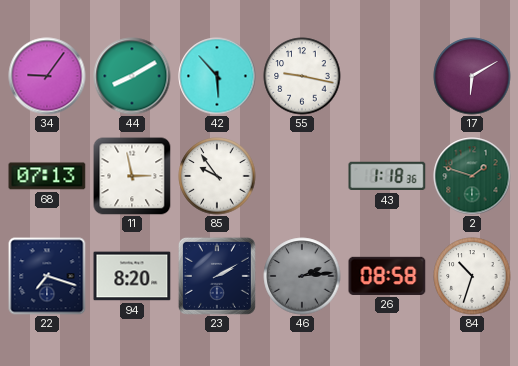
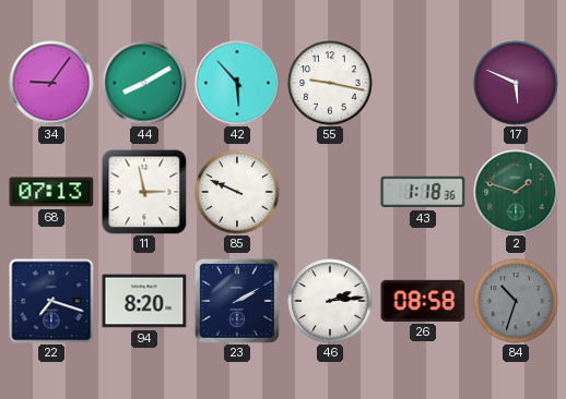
17: 6:10 -> 5:49
85: 9:54 -> 9:49
46 dial: grey -> white
84 dial: white -> grey
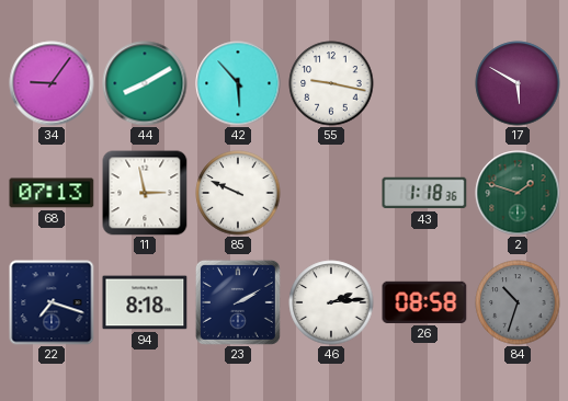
17: 5:49 -> 5:50
94: 8:20 -> 8:18
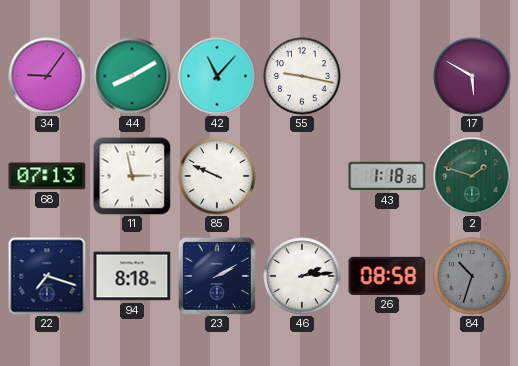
42: 5:53 -> 11:07
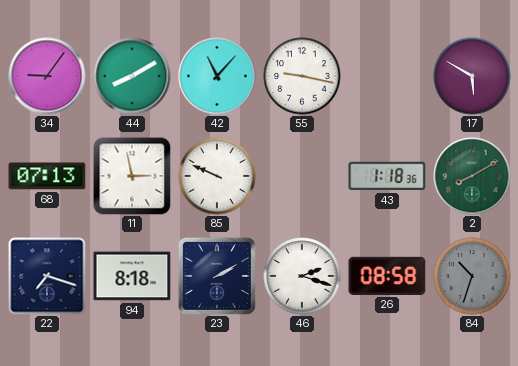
2: 1:48 -> 8:10
46: 2:14 -> 2:18
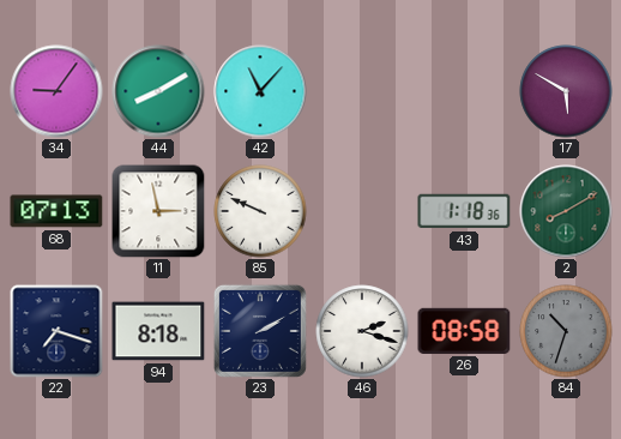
55: 9:17 -> none
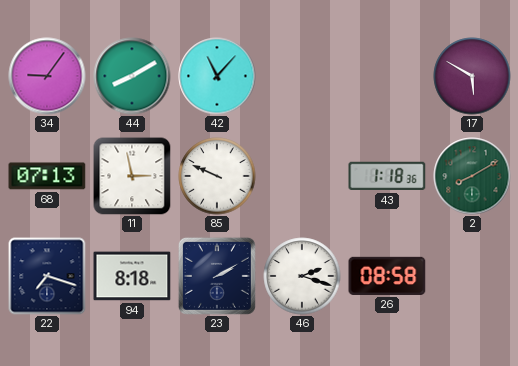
84: 10:33 -> none
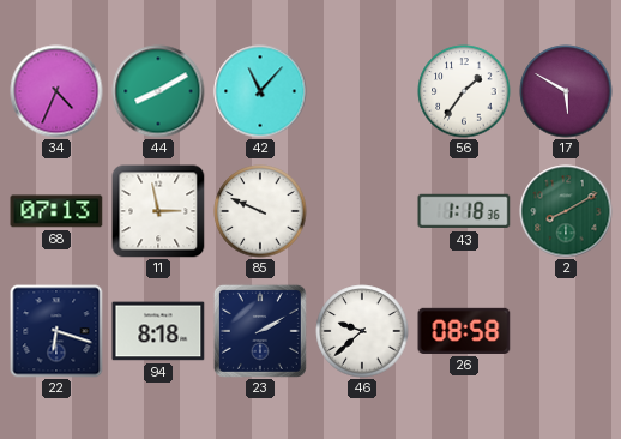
34: 9:06 -> 4:34
56: none -> 1:36
22: 7:18 -> 6:18
46: 2:18 -> 9:38
